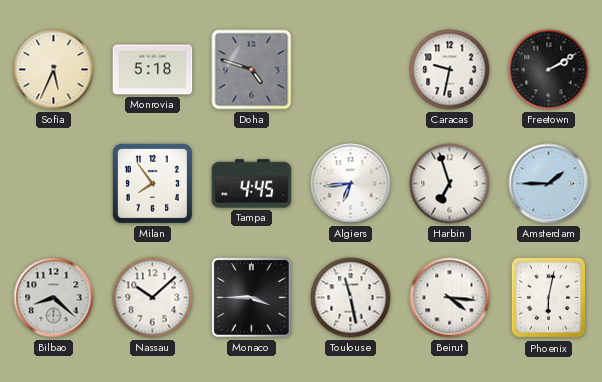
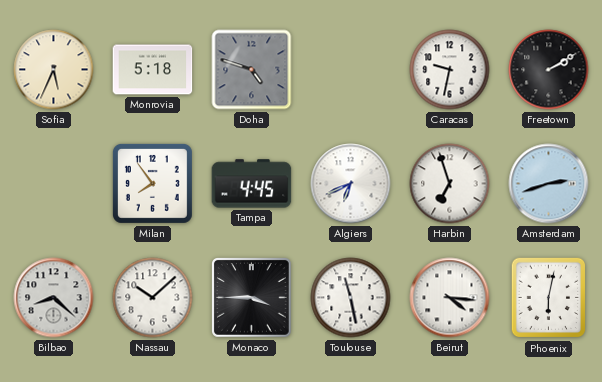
Algiers: 6:44 -> 6:41
Amsterdam: 1:45 -> 2:42
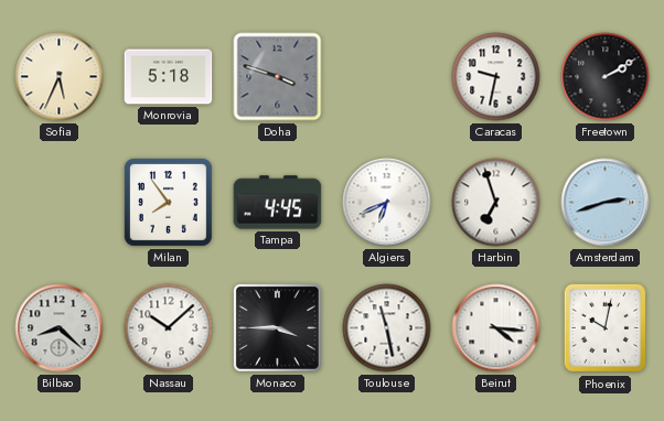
Doha: 4:48 -> 3:48
Phoenix: 6:02 -> 10:02
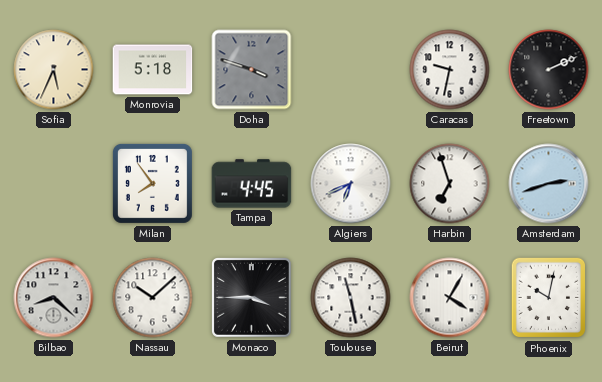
Freetown: 2:10 -> 2:11
Beirut: 4:16 -> 4:05
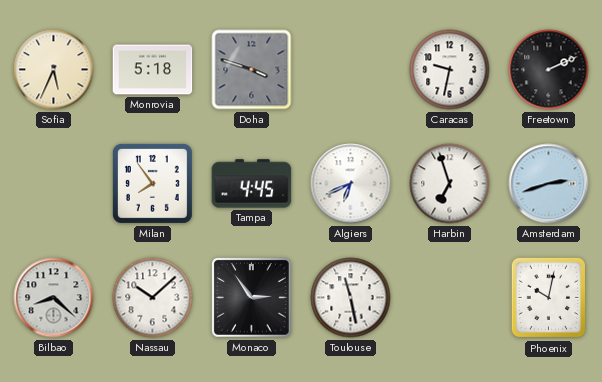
Monaco: 3:45 -> 2:54
Beirut: 4:05 -> none
